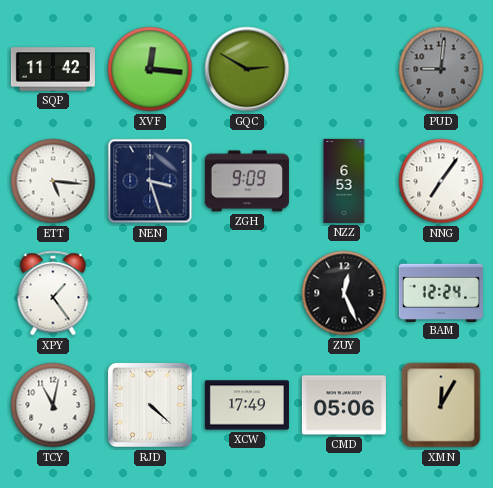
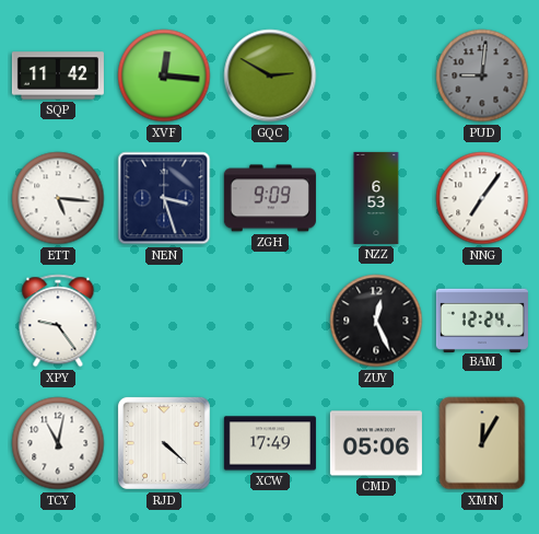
XPY: 1:24 -> 9:24
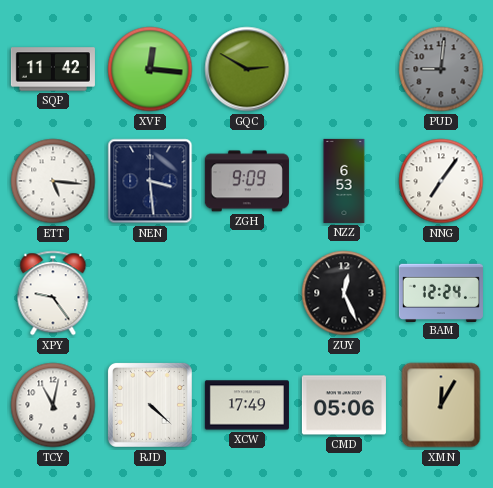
NEN: 3:27 -> 3:29
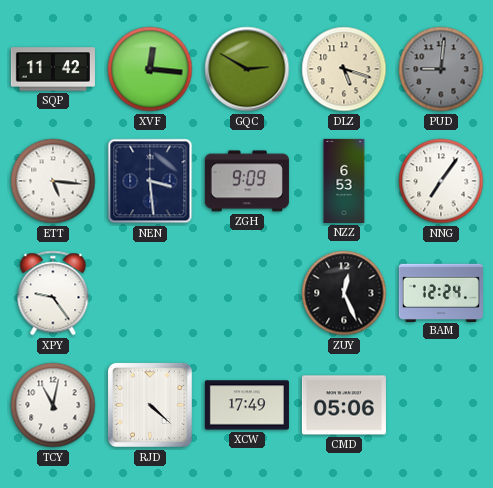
DLZ: none -> 5:18
XMN: 12:05 -> none
